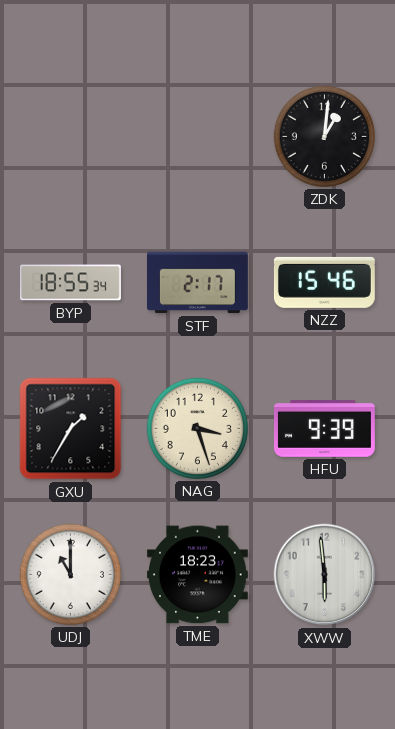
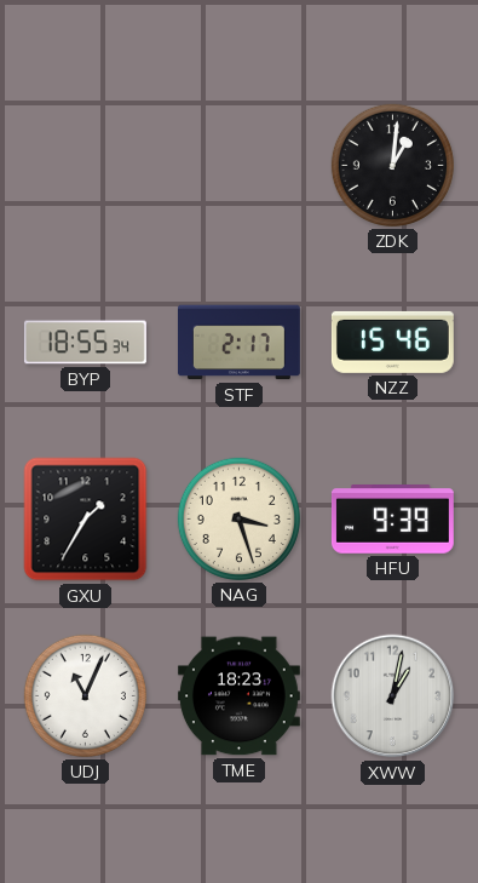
UDJ: 11:00 -> 11:04
XWW: 5:59 -> 1:02
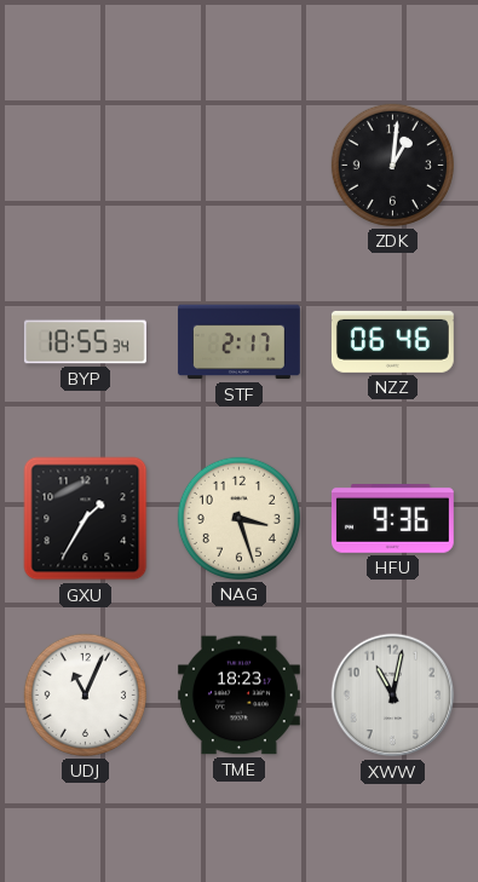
NZZ: 15:46 -> 06:46
HFU: 9:39 -> 9:36
XWW: 1:02 -> 11:02
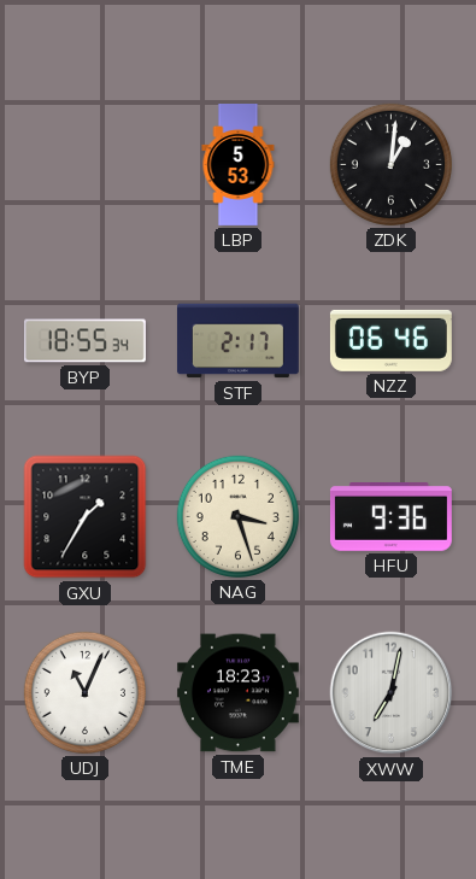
LBP: none -> 5:53
XWW: 11:02 -> 7:02
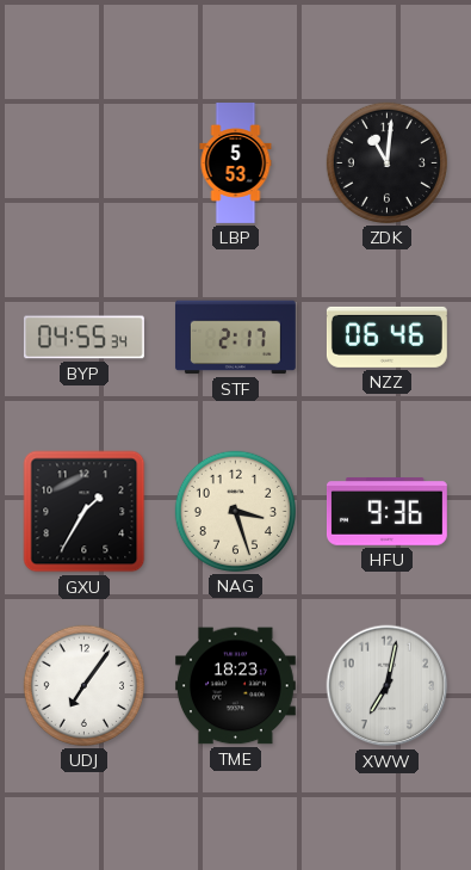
ZDK: 1:01 -> 11:01
BYP: 18:55 -> 04:55
UDJ: 11:04 -> 7:06
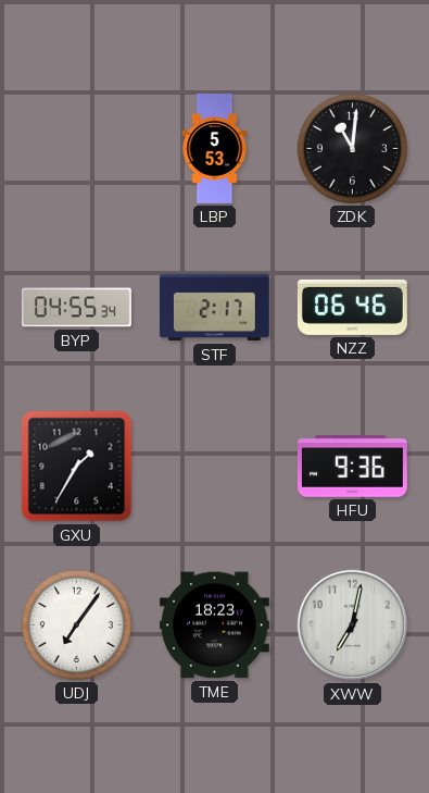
NAG: 3:27 -> none
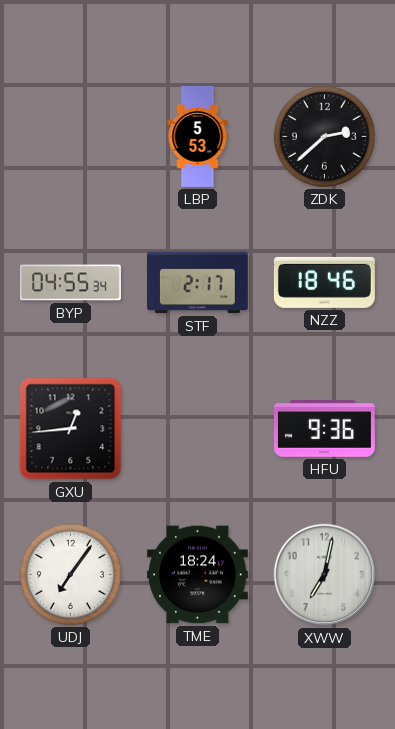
ZDK: 11:01 -> 2:38
NZZ: 06:46 -> 18:46
GXU: 1:35 -> 12:44
TME: 18:23 -> 18:24
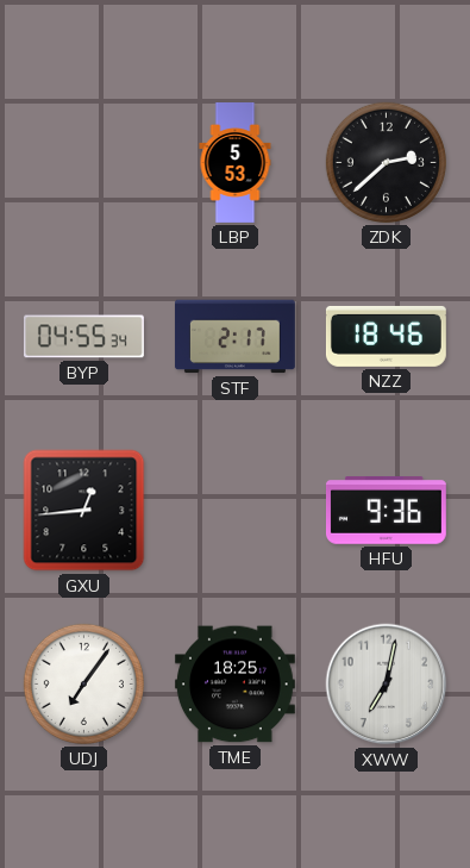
TME: 18:24 -> 18:25
